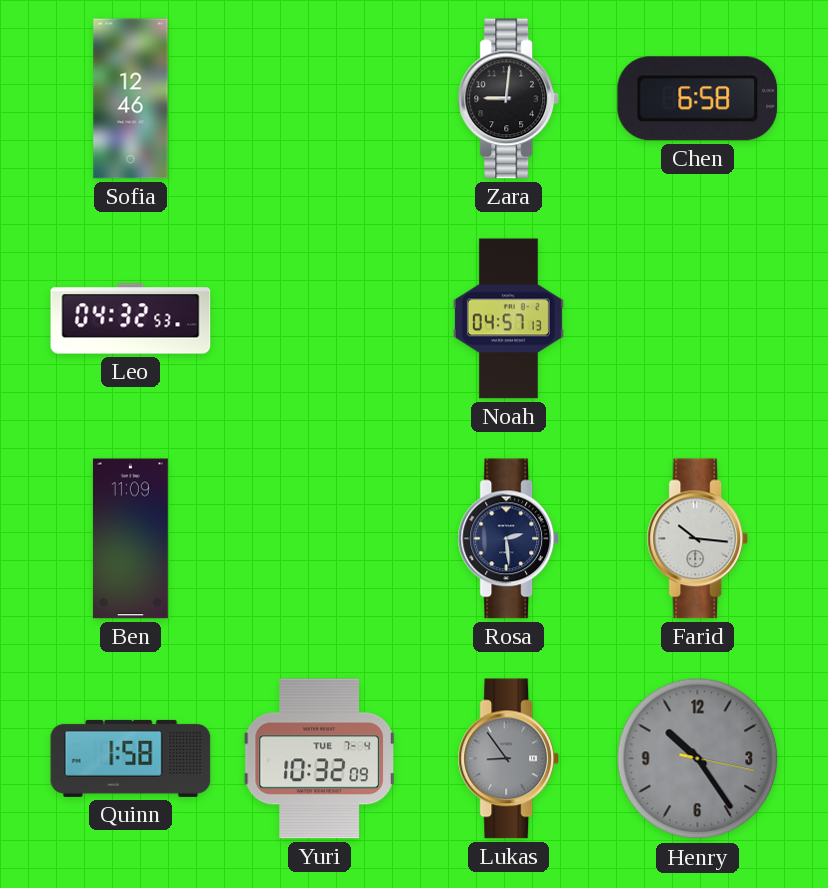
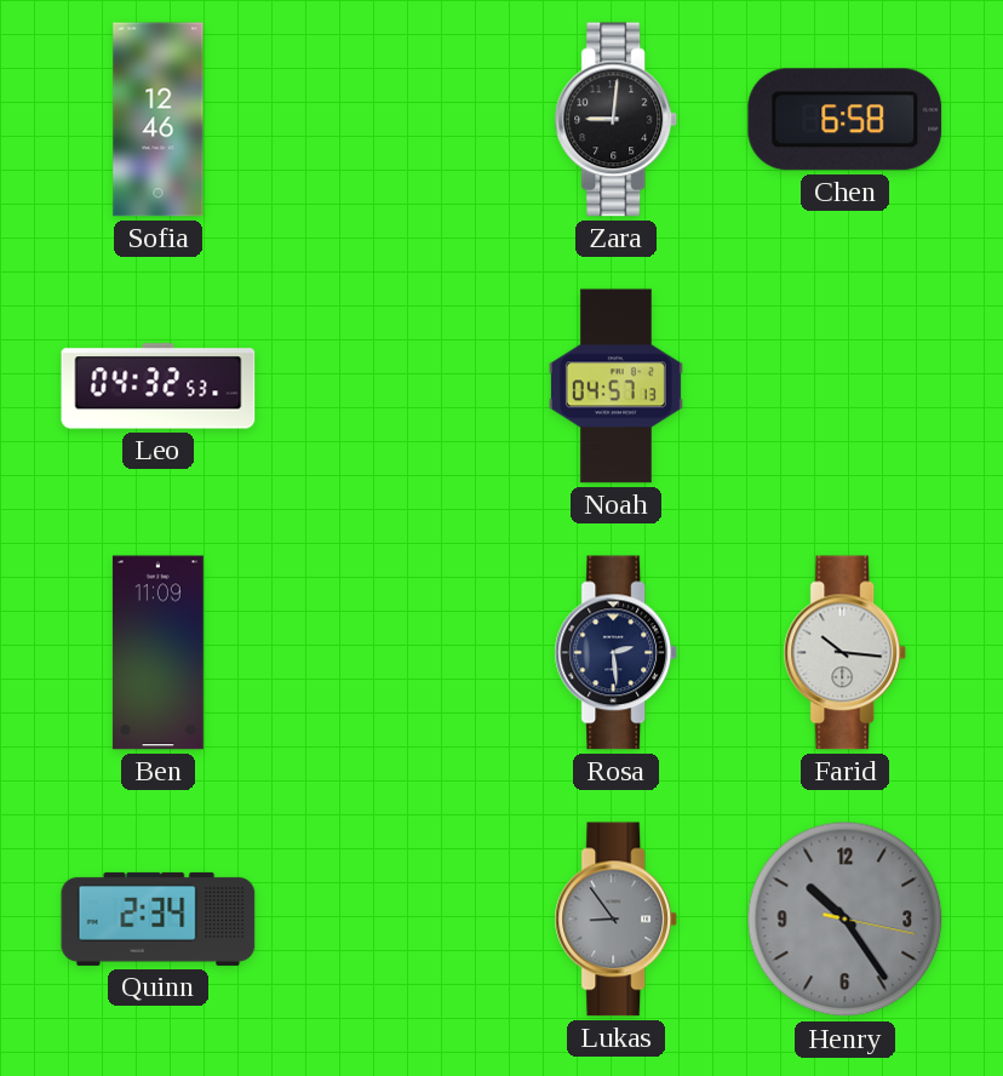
Quinn: 1:58 -> 2:34
Yuri: 10:32 -> none
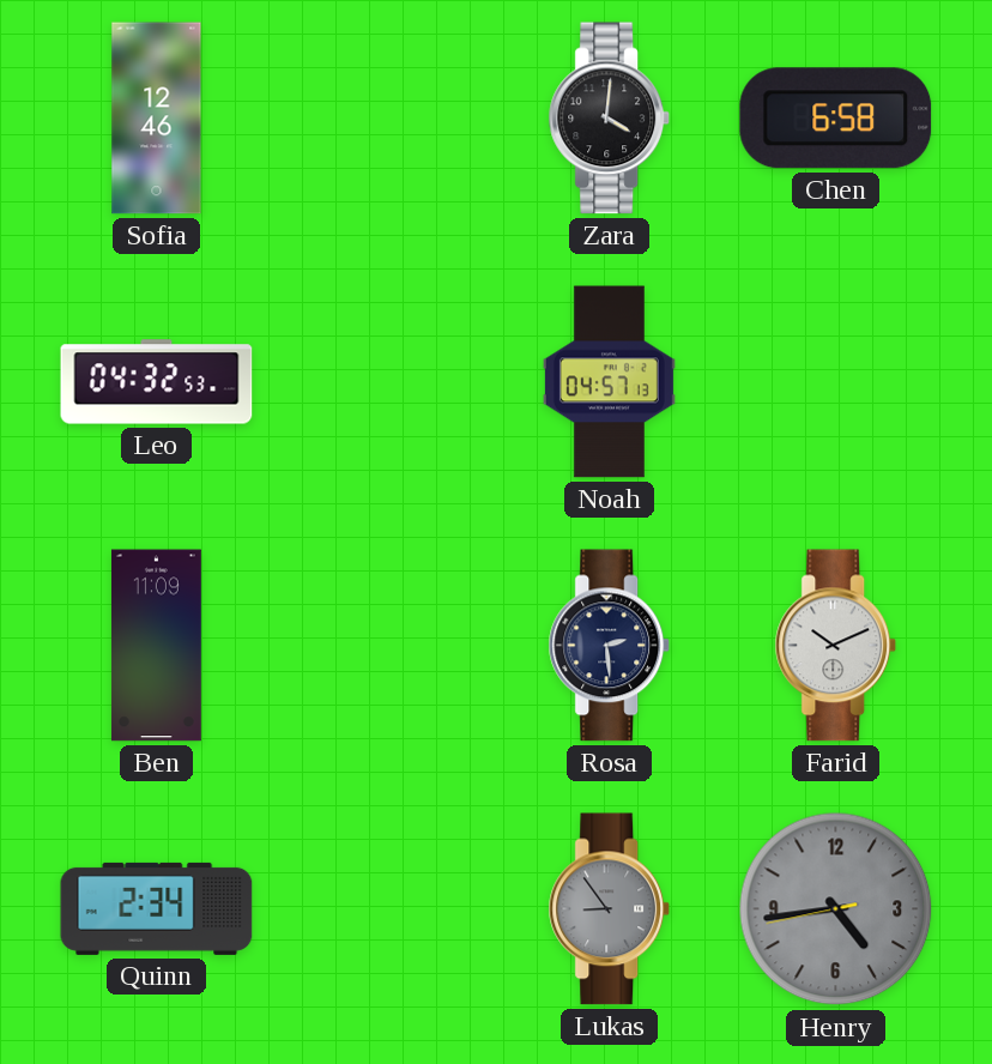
Zara: 9:01 -> 4:01
Farid: 10:16 -> 10:11
Henry: 10:24 -> 4:43
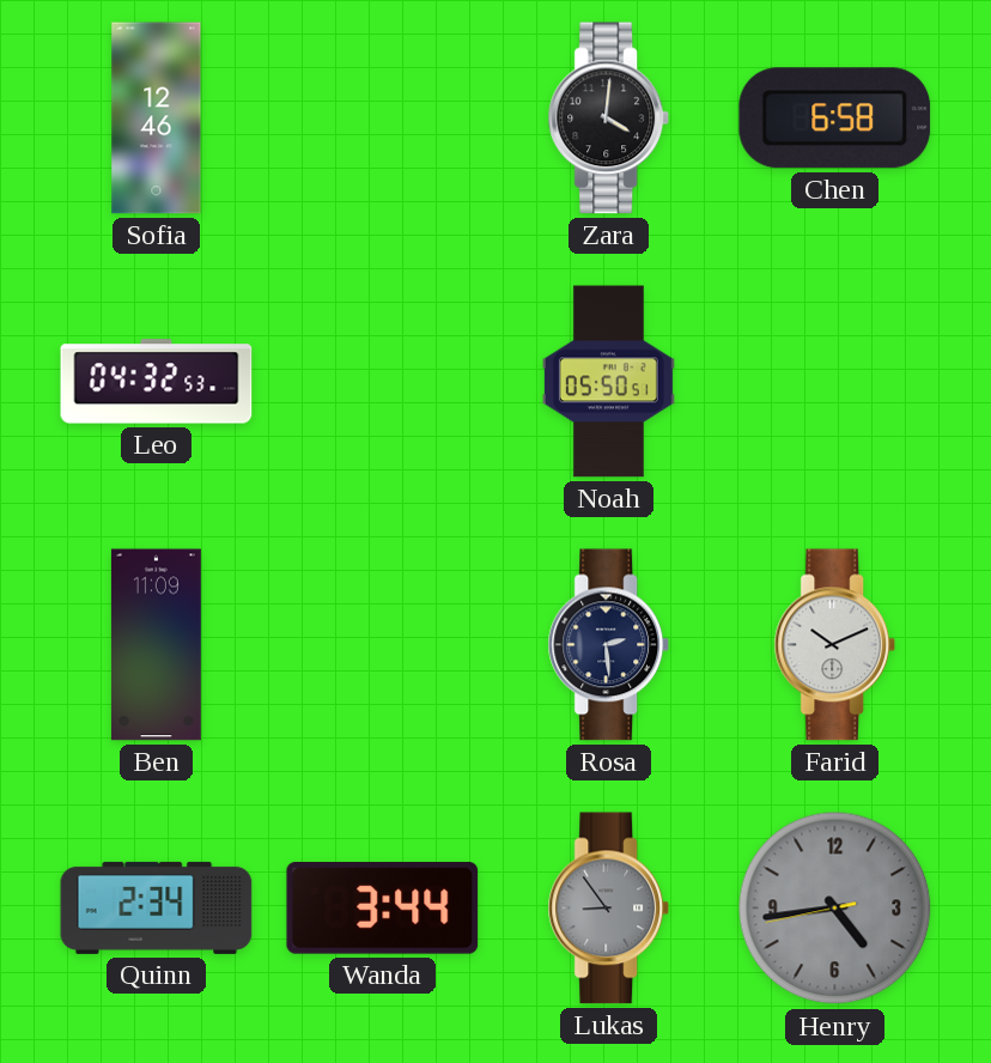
Noah: 04:57 -> 05:50
Wanda: none -> 3:44
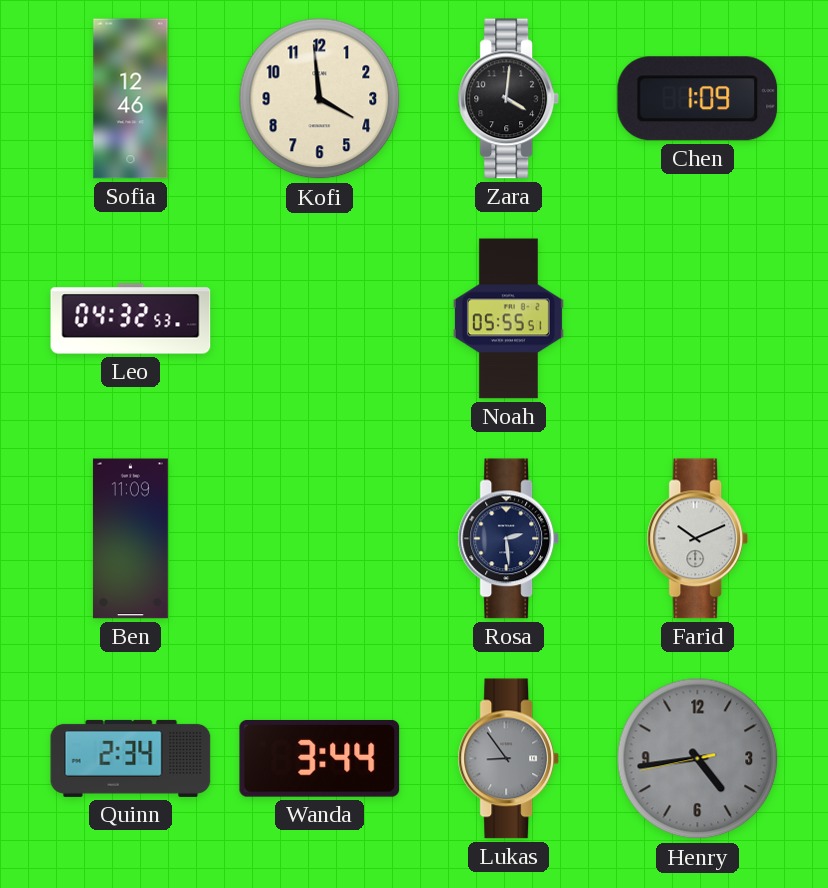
Kofi: none -> 3:59
Chen: 6:58 -> 1:09
Noah: 05:50 -> 05:55
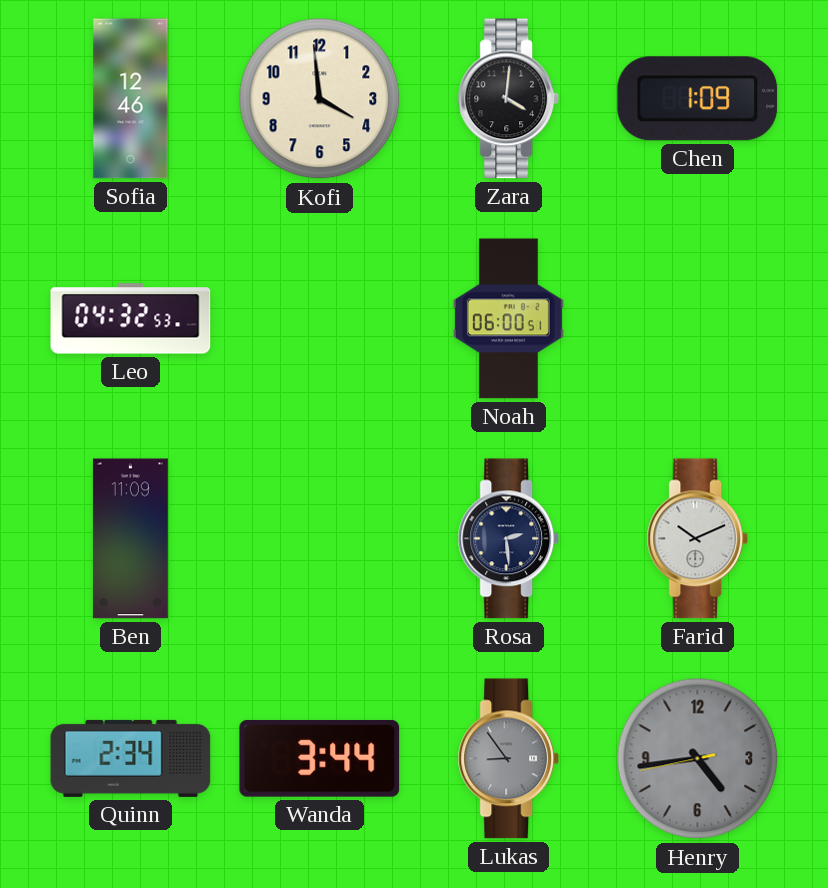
Noah: 05:55 -> 06:00
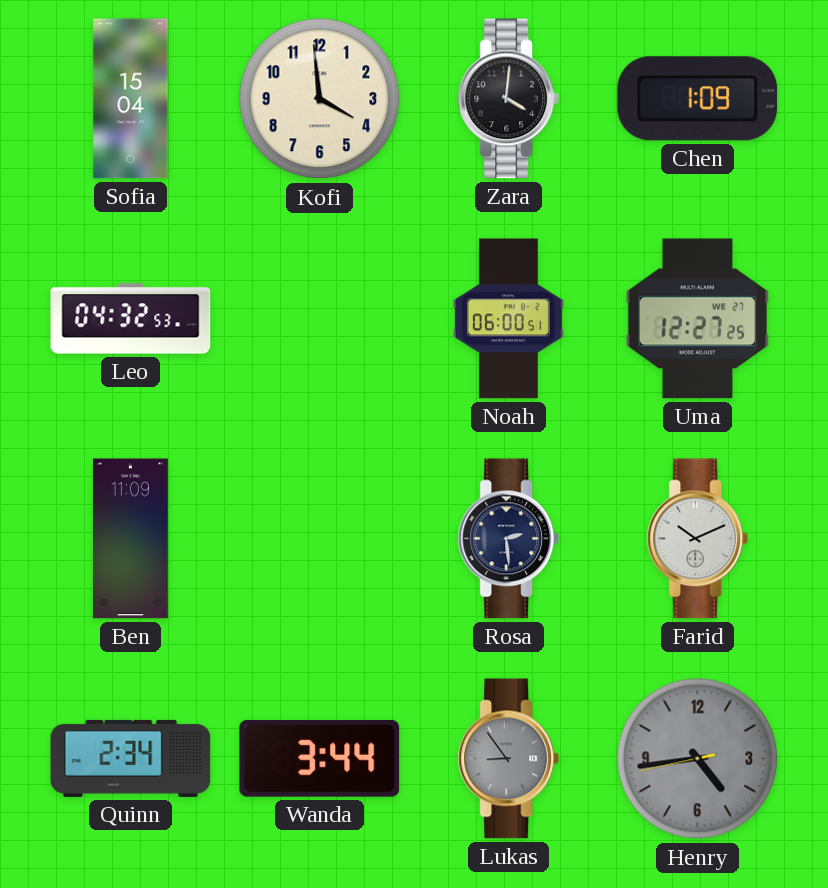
Sofia: 12:46 -> 15:04
Uma: none -> 12:27
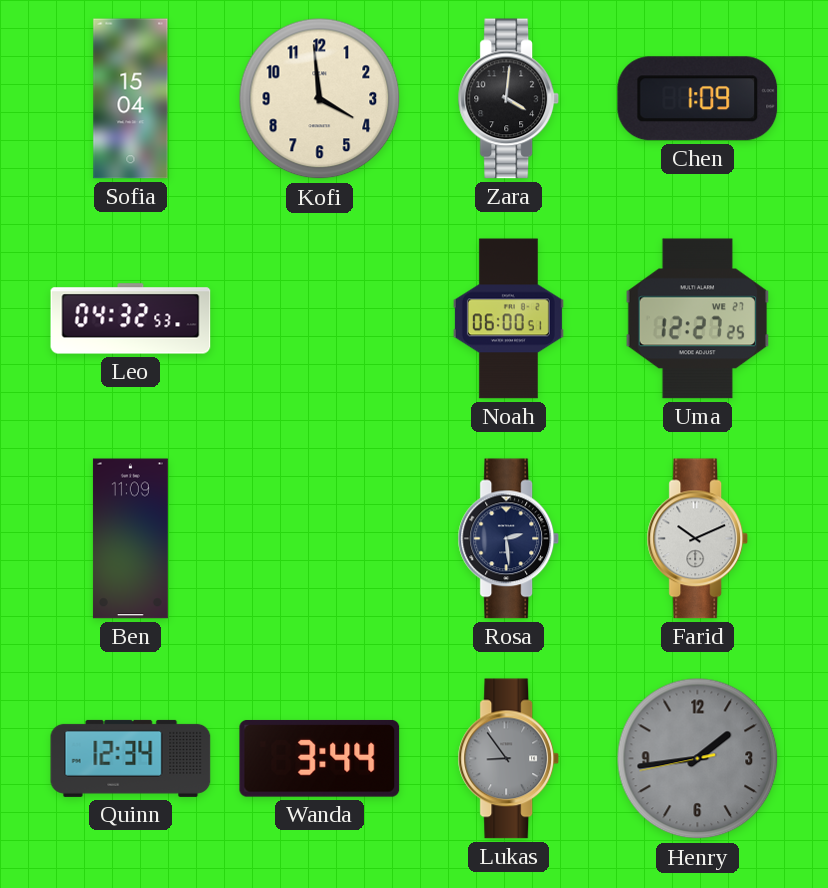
Quinn: 2:34 -> 12:34
Henry: 4:43 -> 1:43
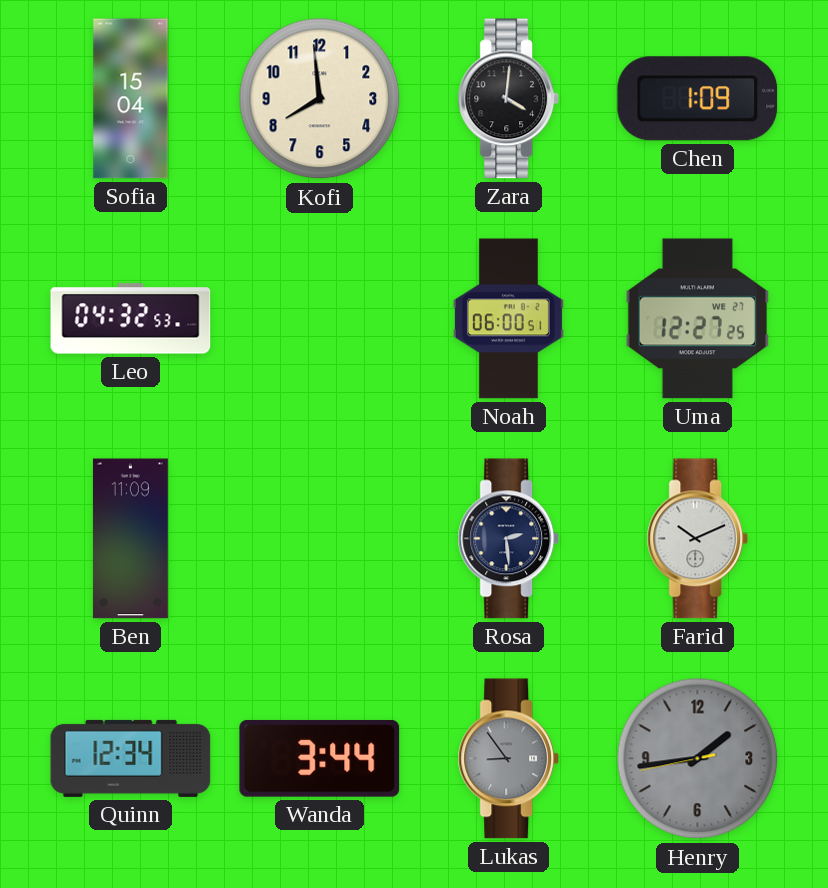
Kofi: 3:59 -> 7:59
